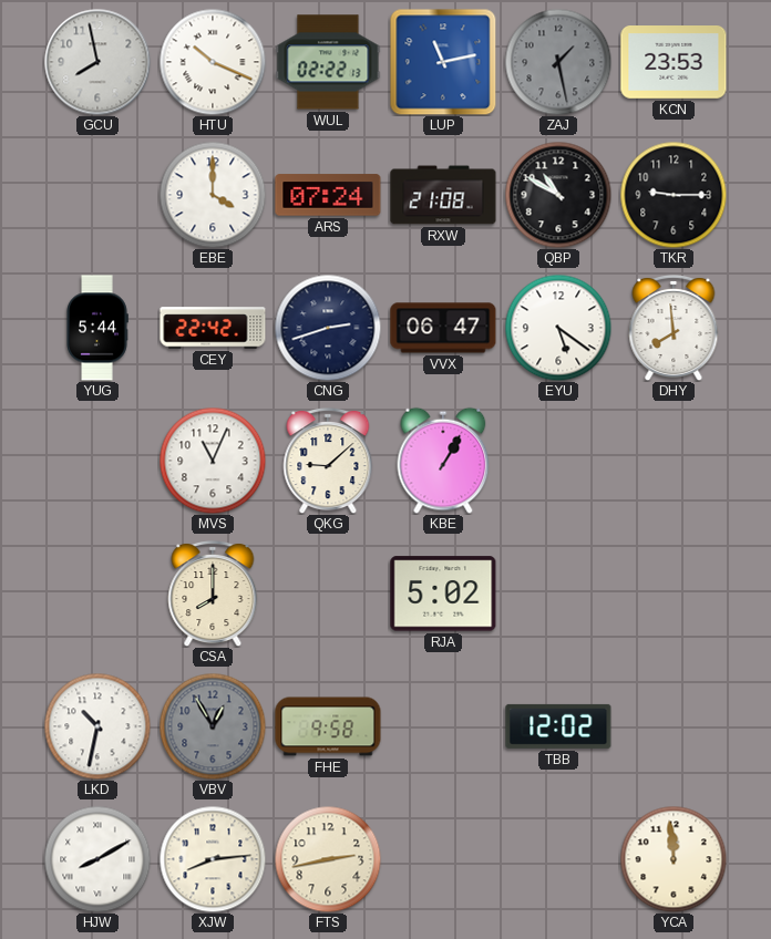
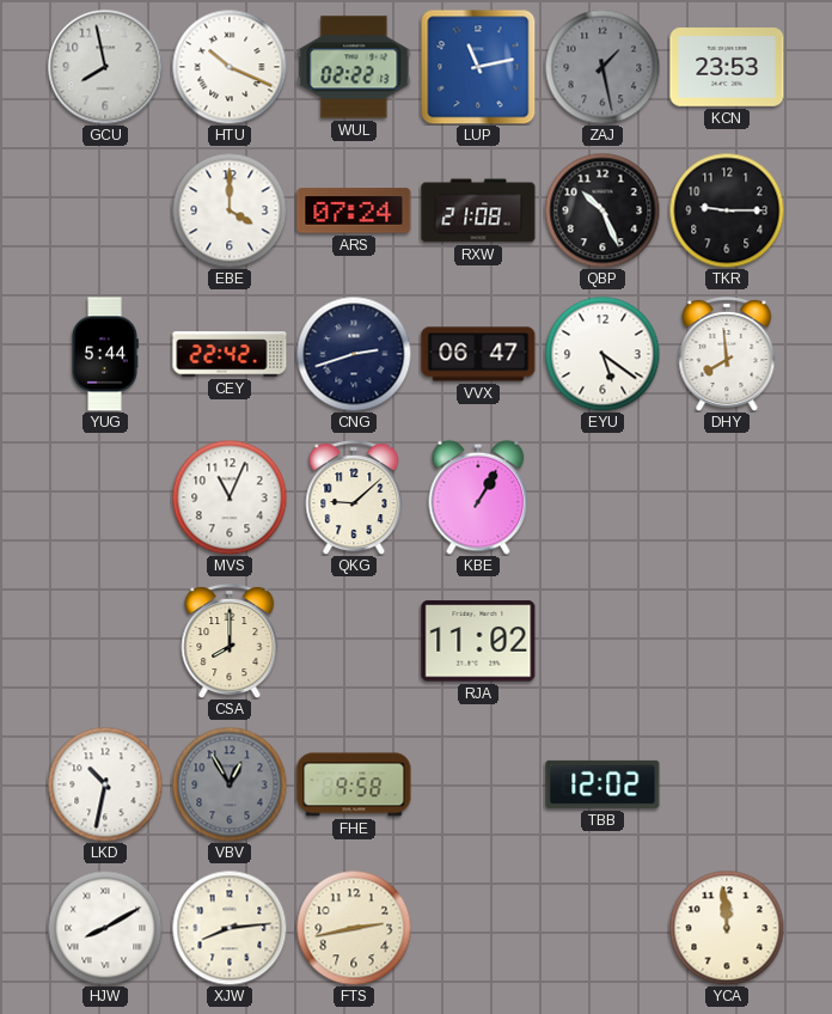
QBP: 10:50 -> 10:26
RJA: 5:02 -> 11:02
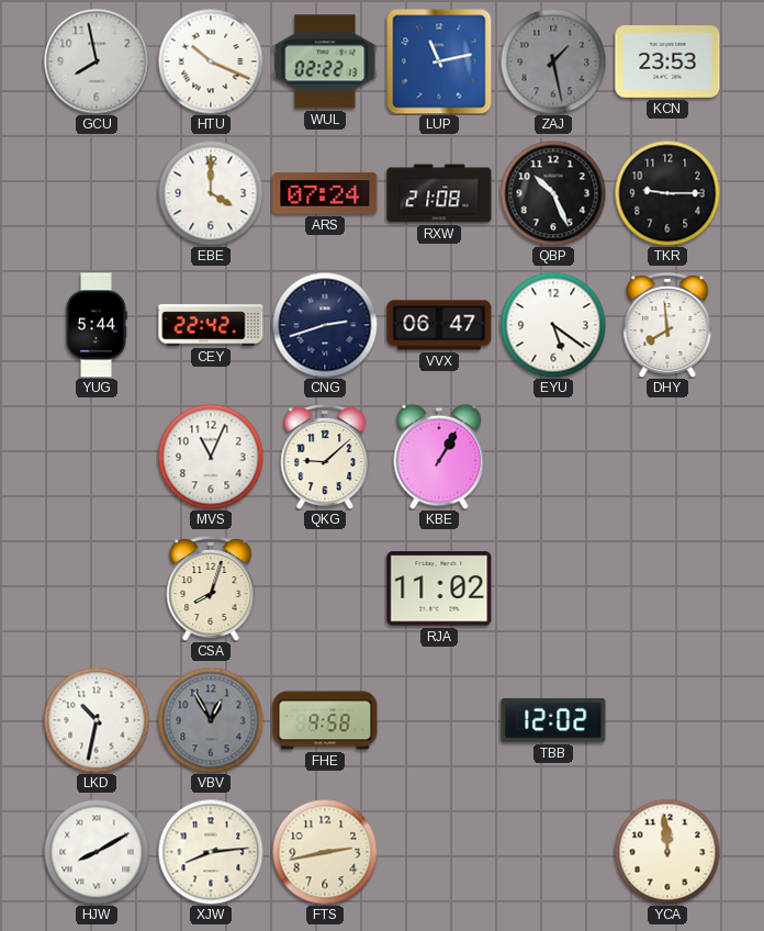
CSA: 8:00 -> 8:03
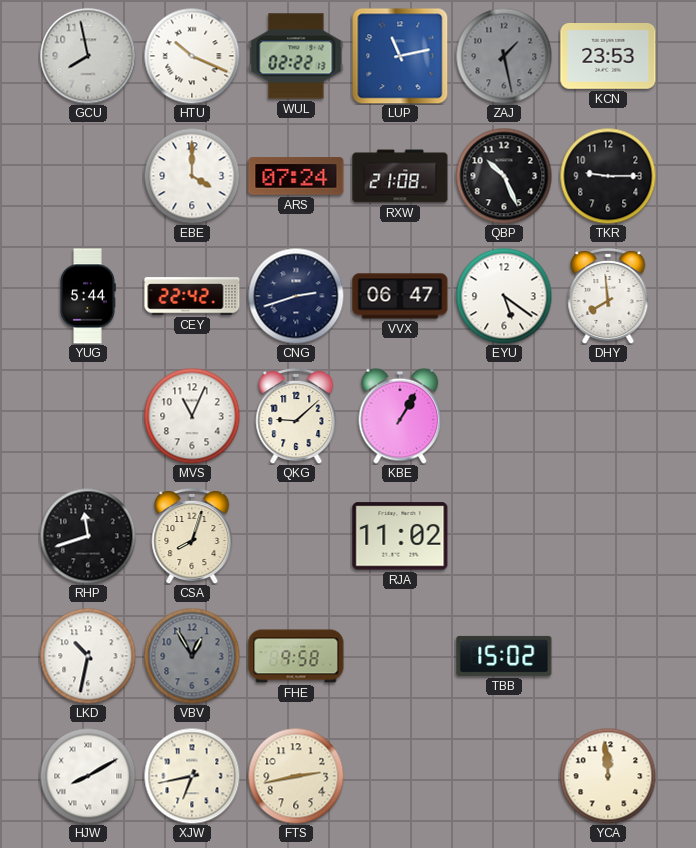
RHP: none -> 11:42
TBB: 12:02 -> 15:02
XJW: 8:14 -> 6:43
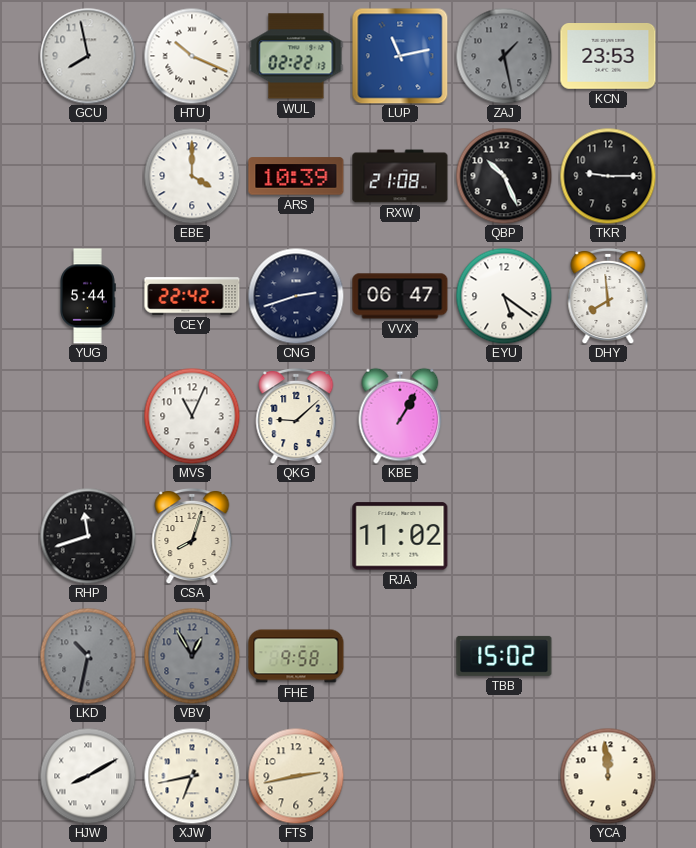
ARS: 07:24 -> 10:39
LKD dial: white -> grey
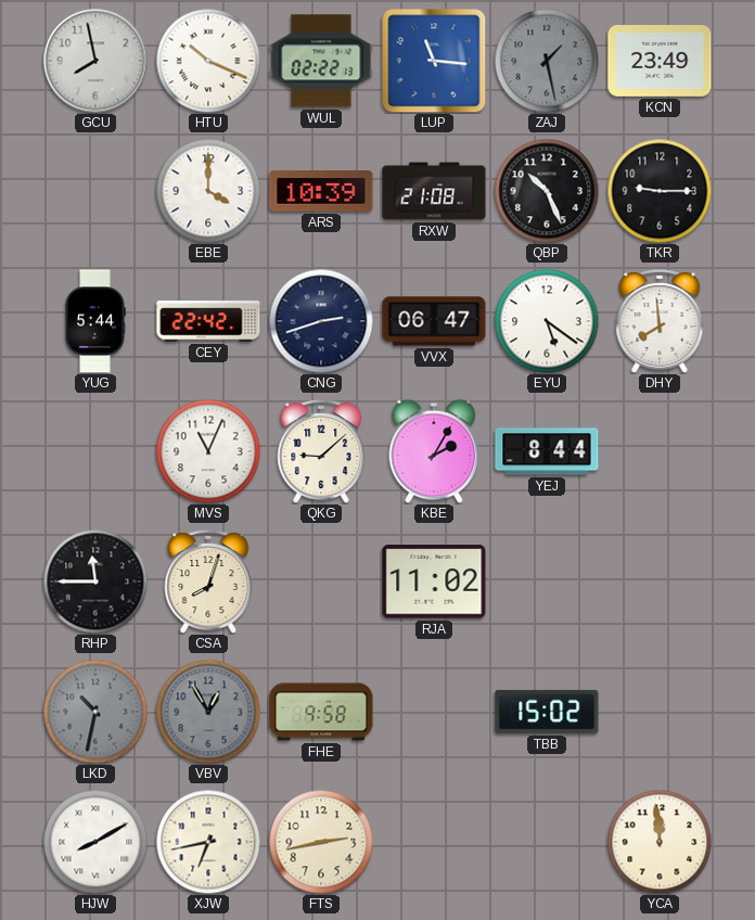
LUP: 11:13 -> 11:16
KCN: 23:53 -> 23:49
KBE: 1:05 -> 2:05
YEJ: none -> 8:44
RHP: 11:42 -> 11:45
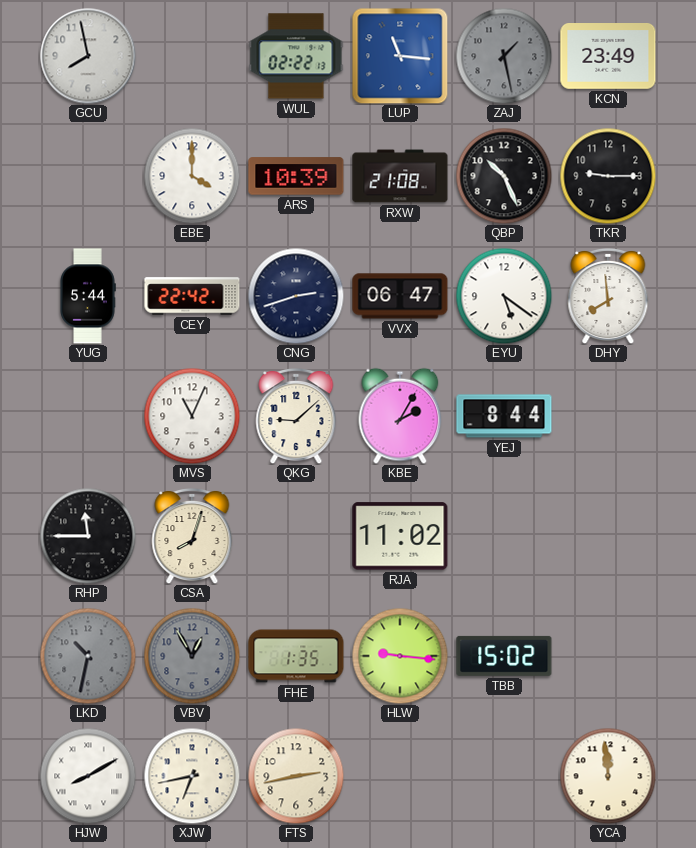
HTU: 10:19 -> none
FHE: 9:58 -> 1:35
HLW: none -> 9:16
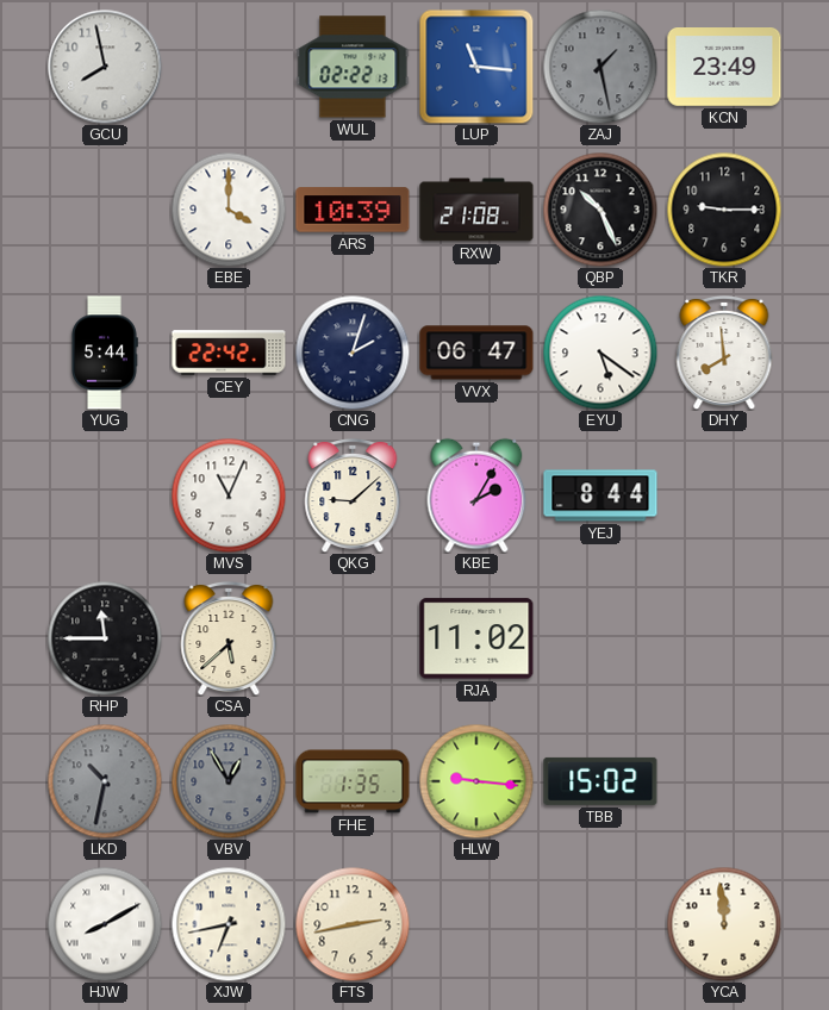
CNG: 2:42 -> 2:03
CSA: 8:03 -> 5:38
